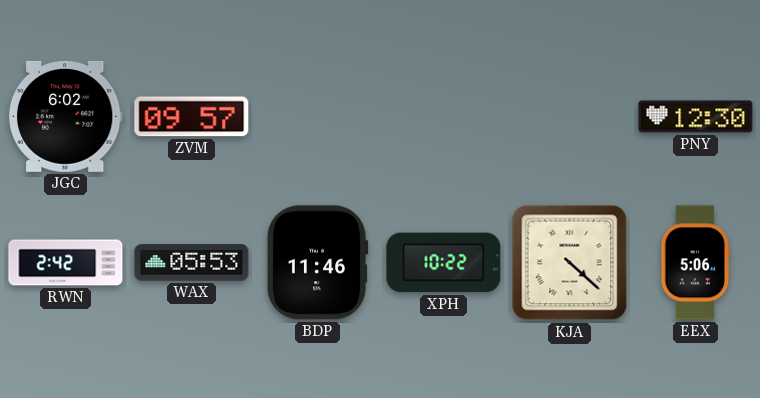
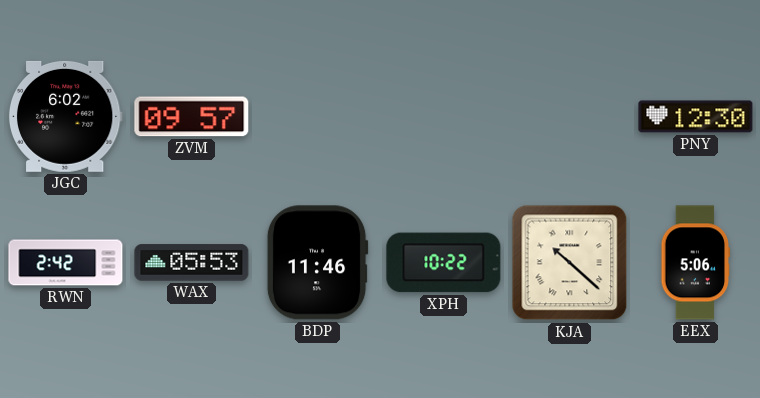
KJA: 4:22 -> 10:22
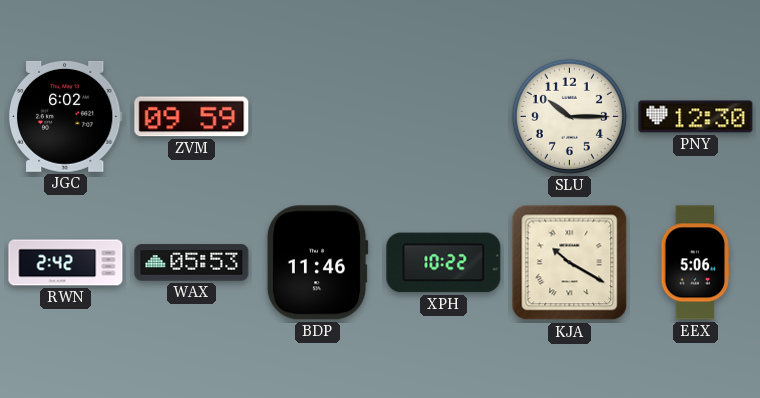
ZVM: 09:57 -> 09:59
SLU: none -> 10:15
KJA: 10:22 -> 10:20
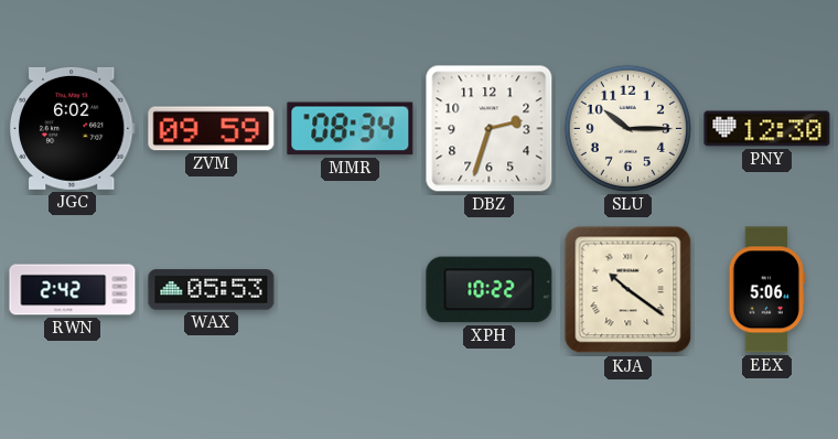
MMR: none -> 08:34
DBZ: none -> 2:33
BDP: 11:46 -> none
KJA: 10:20 -> 10:21
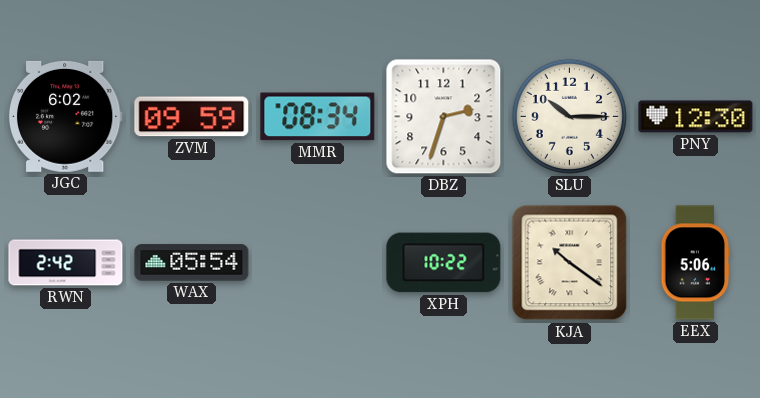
WAX: 05:53 -> 05:54
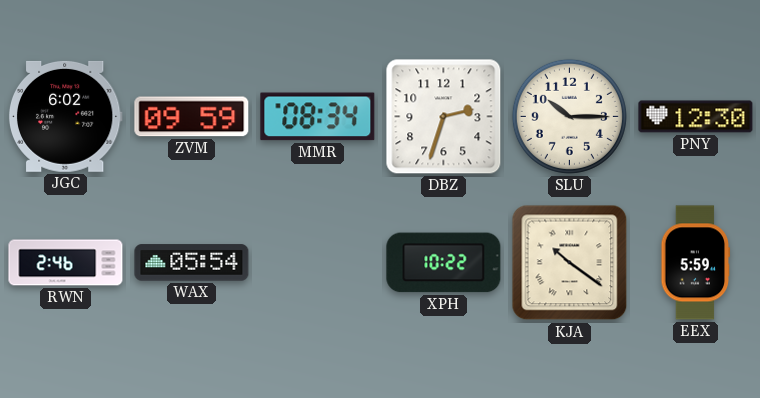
RWN: 2:42 -> 2:46
EEX: 5:06 -> 5:59
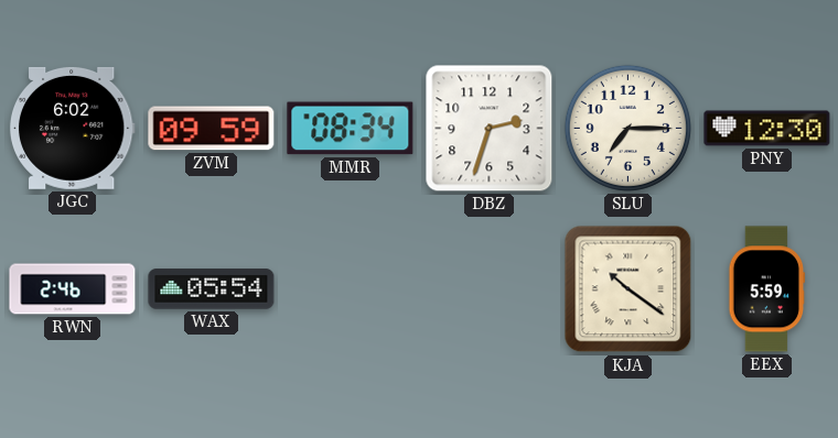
SLU: 10:15 -> 7:15
XPH: 10:22 -> none
